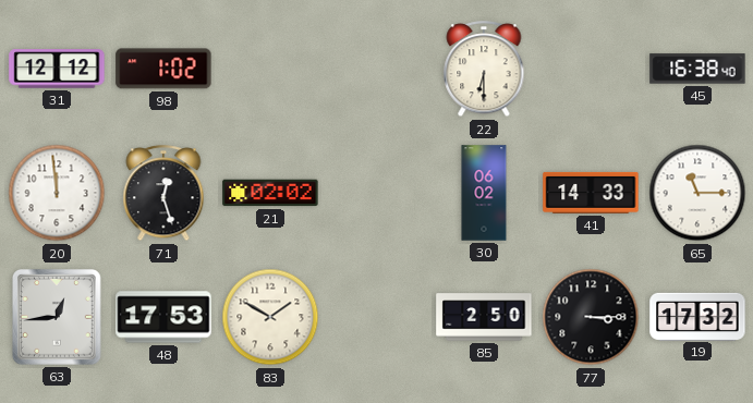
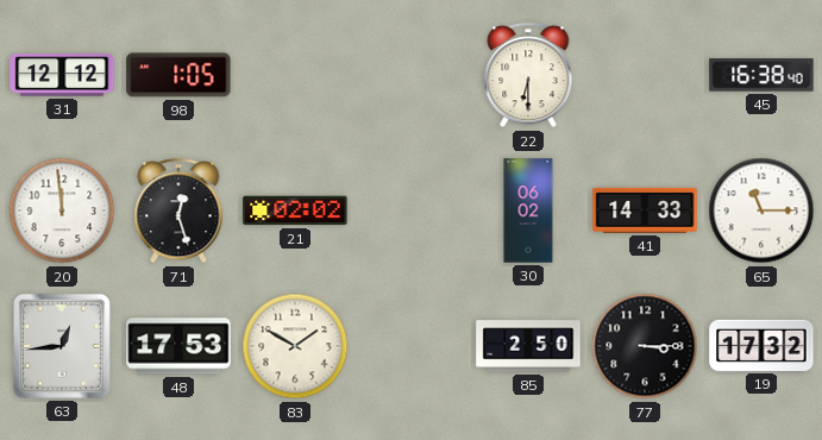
98: 1:02 -> 1:05
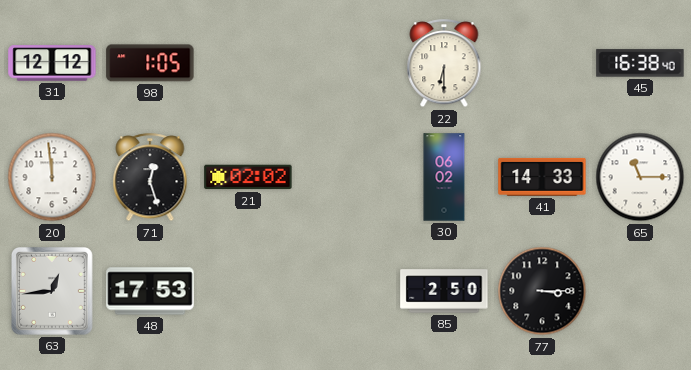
83: 1:50 -> none
19: 17:32 -> none
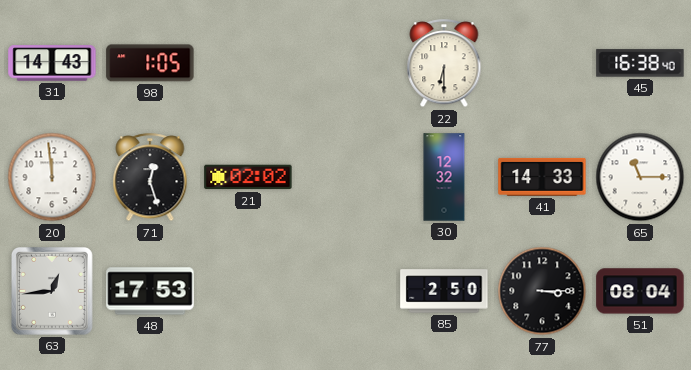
31: 12:12 -> 14:43
30: 06:02 -> 12:32
51: none -> 08:04
